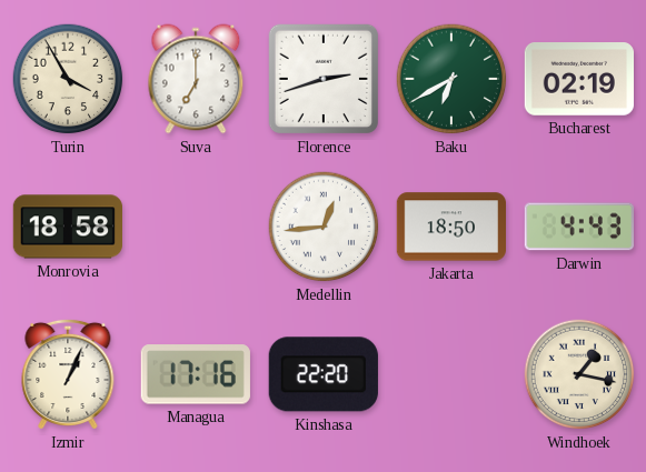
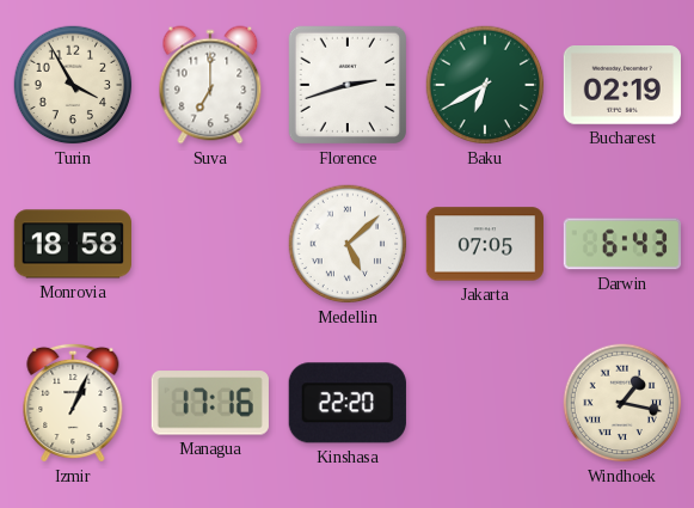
Medellin: 12:44 -> 5:08
Jakarta: 18:50 -> 07:05
Darwin: 4:43 -> 6:43
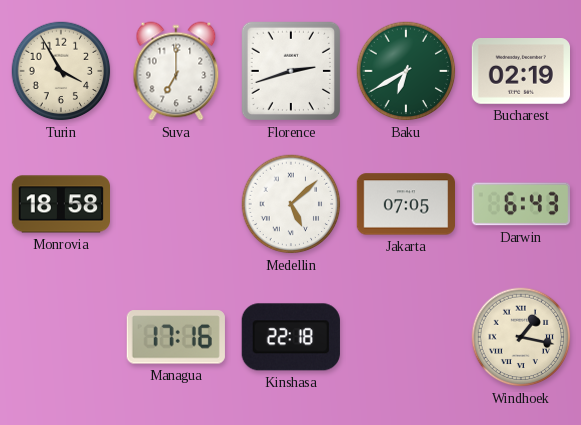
Izmir: 1:04 -> none
Kinshasa: 22:20 -> 22:18
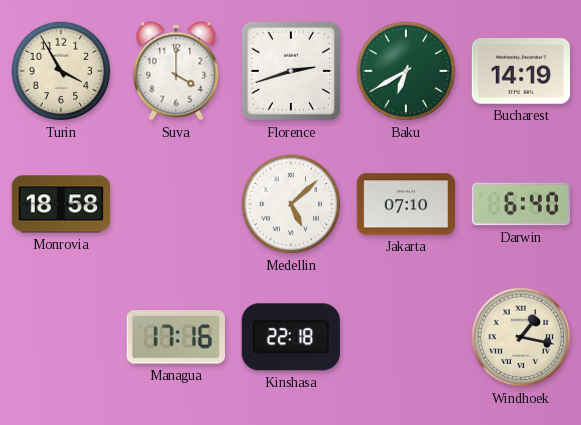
Suva: 7:00 -> 4:00
Bucharest: 02:19 -> 14:19
Jakarta: 07:05 -> 07:10
Darwin: 6:43 -> 6:40
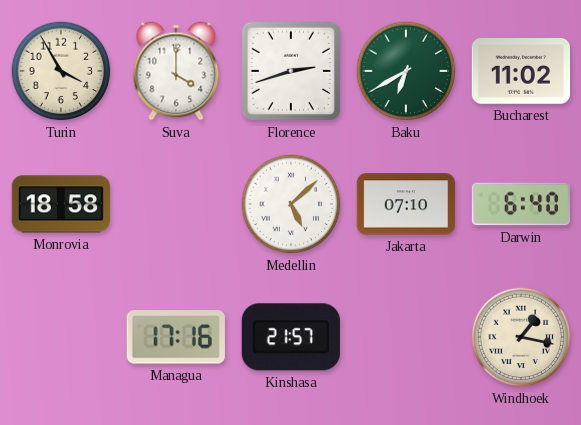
Bucharest: 14:19 -> 11:02
Kinshasa: 22:18 -> 21:57
